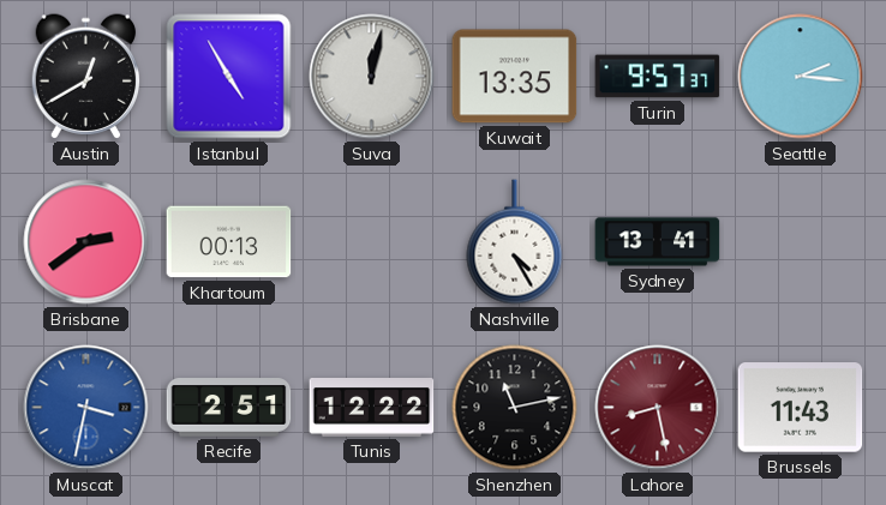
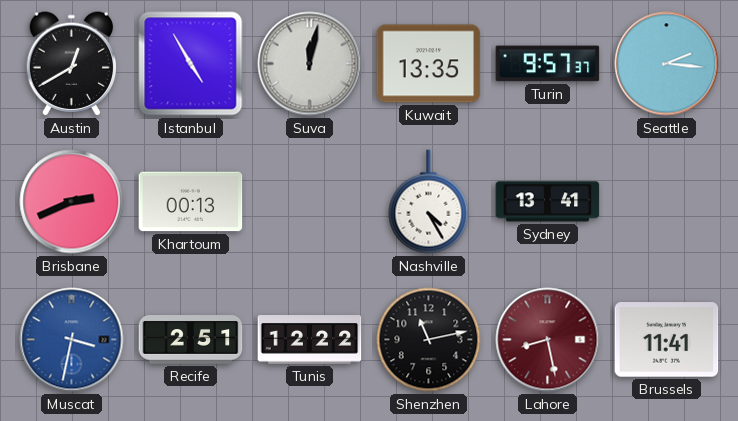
Brisbane: 2:39 -> 2:41
Brussels: 11:43 -> 11:41
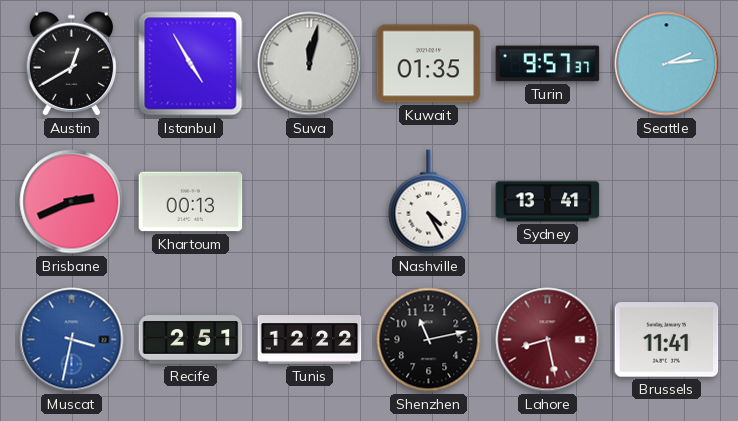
Kuwait: 13:35 -> 01:35
Seattle: 2:16 -> 2:14
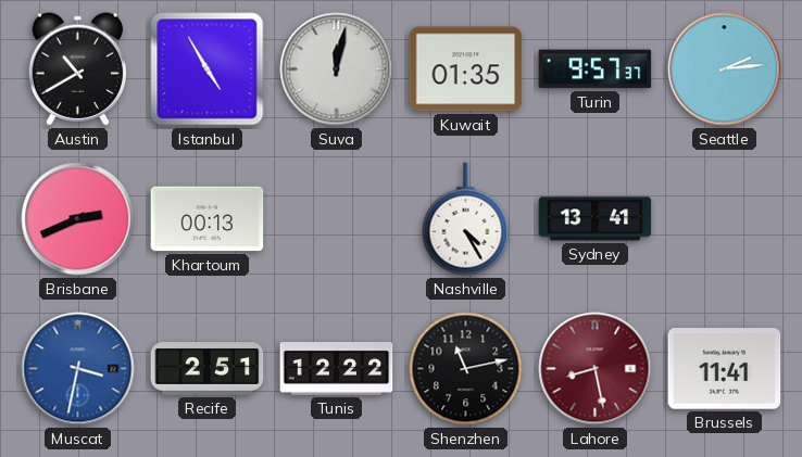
Austin: 12:40 -> 10:40
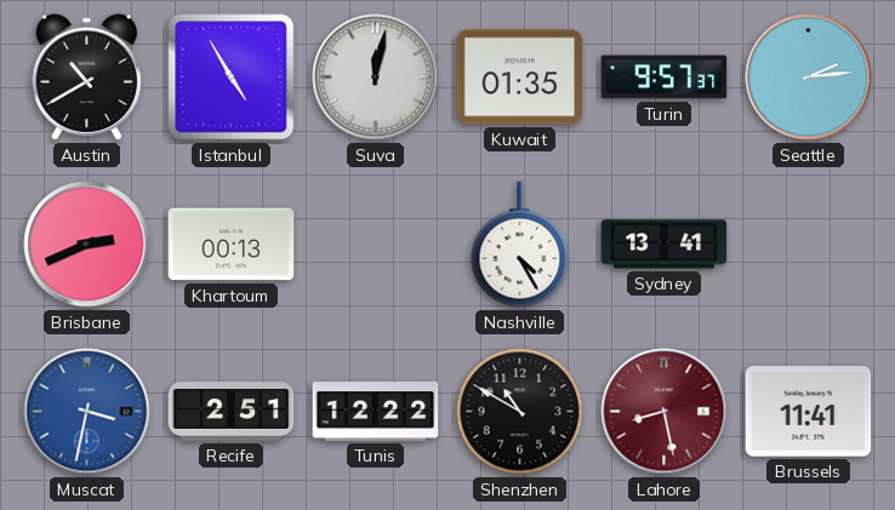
Shenzhen: 11:13 -> 10:50
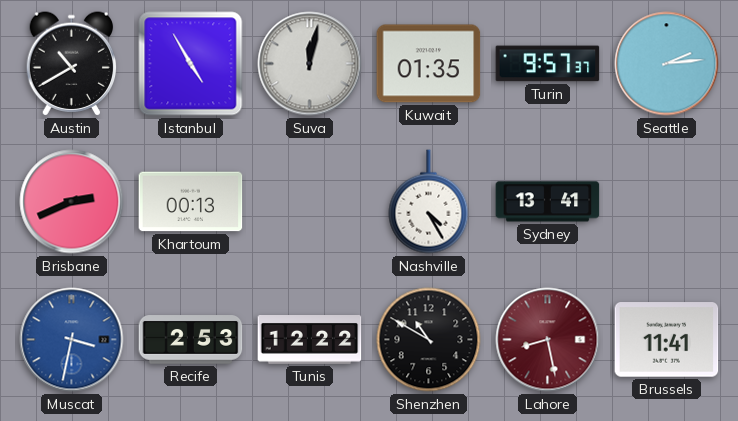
Recife: 2:51 -> 2:53
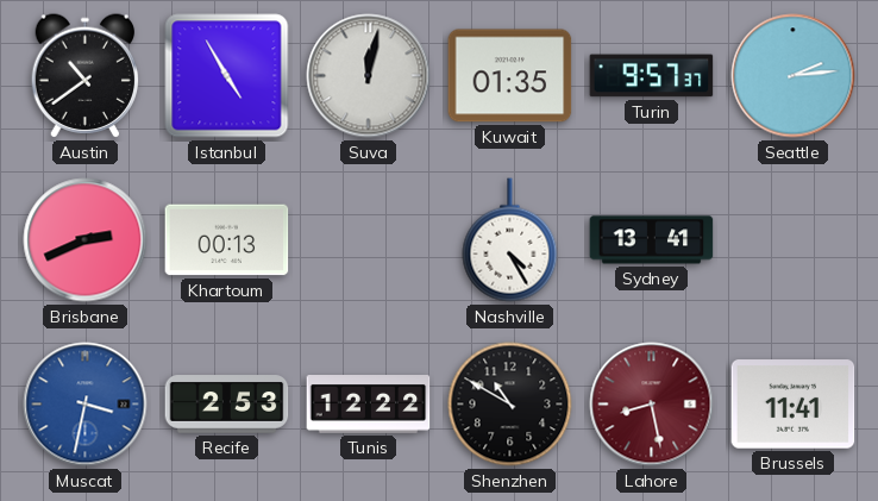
Austin: 10:40 -> 10:39
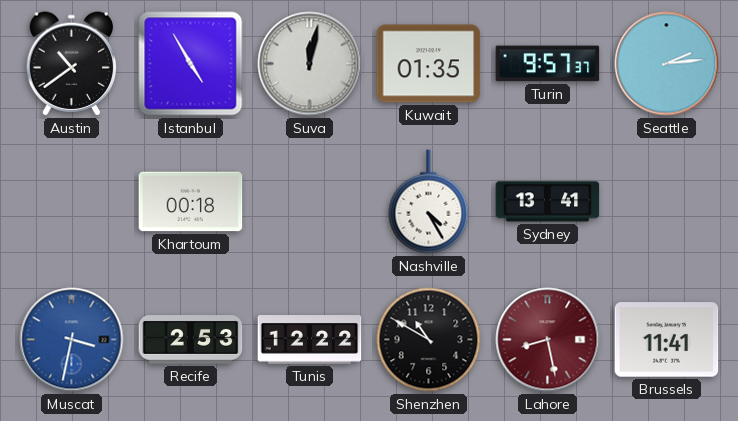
Brisbane: 2:41 -> none
Khartoum: 00:13 -> 00:18
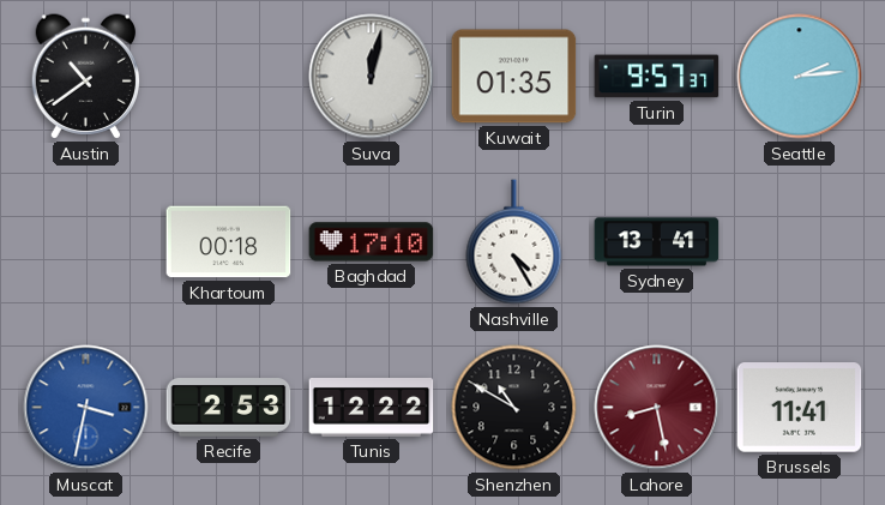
Istanbul: 4:55 -> none
Baghdad: none -> 17:10
